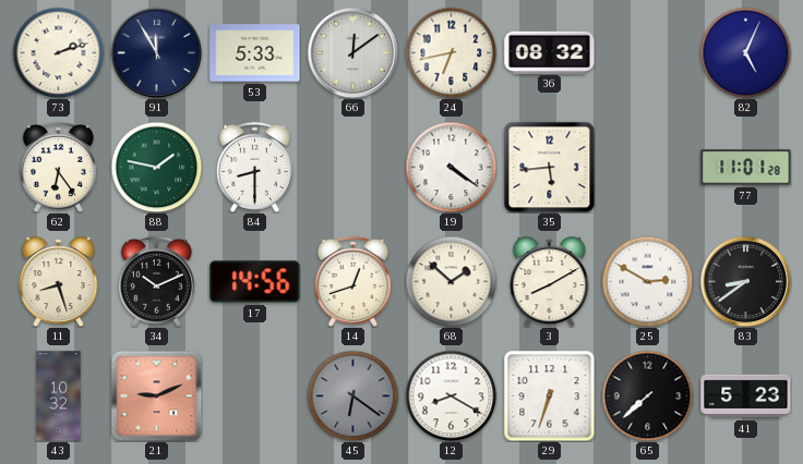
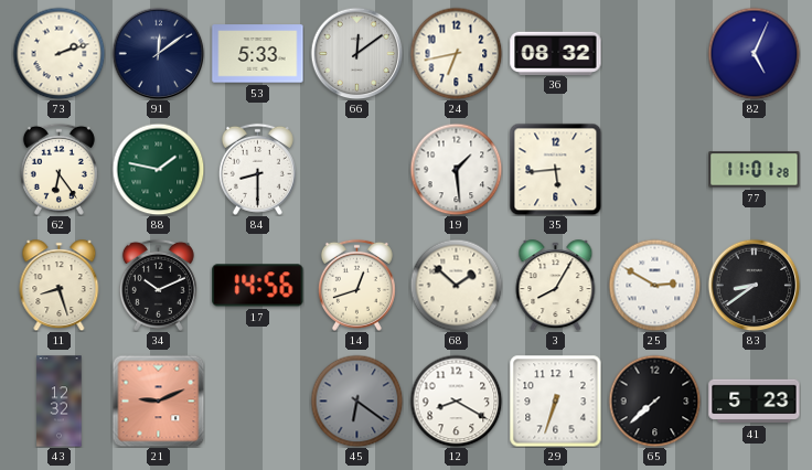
91: 11:55 -> 12:09
19: 4:21 -> 1:29
3: 8:10 -> 8:05
43: 10:32 -> 12:32
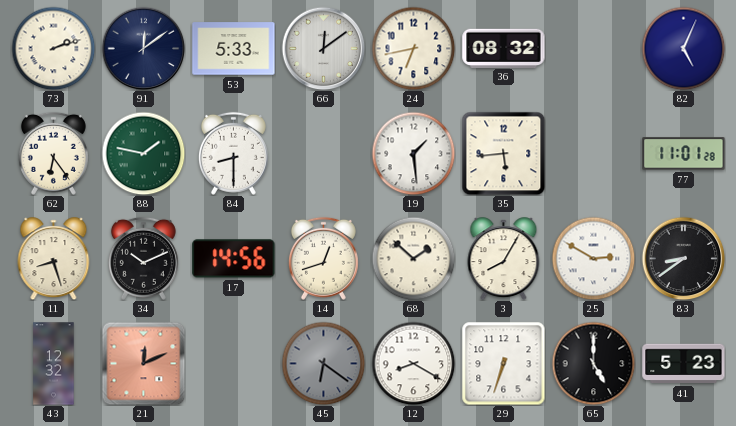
21: 9:11 -> 12:11
65: 7:38 -> 5:00
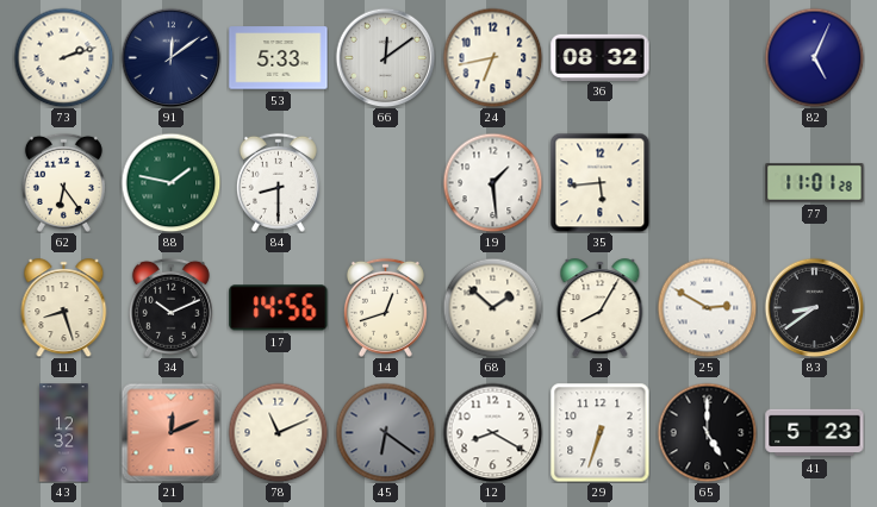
78: none -> 11:11
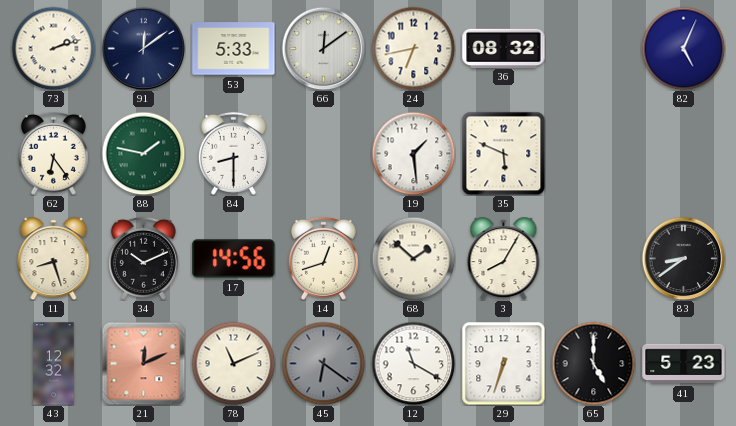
35: 5:44 -> 5:49
77: 11:01 -> none
25: 2:50 -> none
12: 8:20 -> 11:20
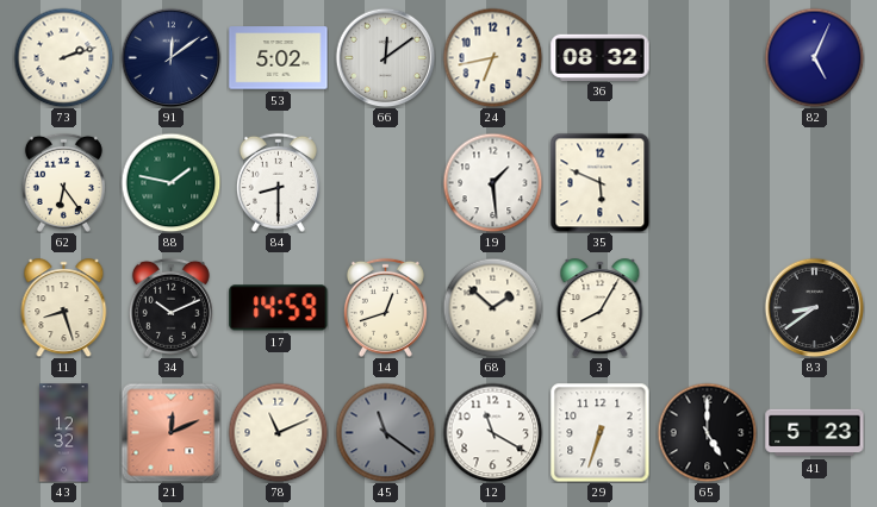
53: 5:33 -> 5:02
17: 14:56 -> 14:59
45: 6:21 -> 11:21
